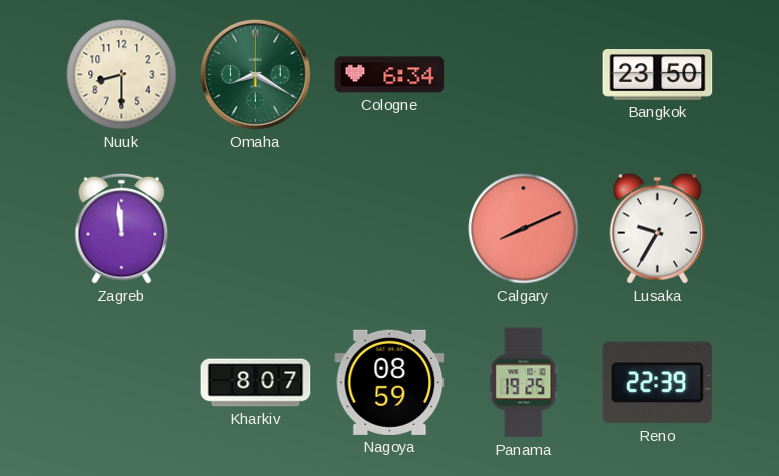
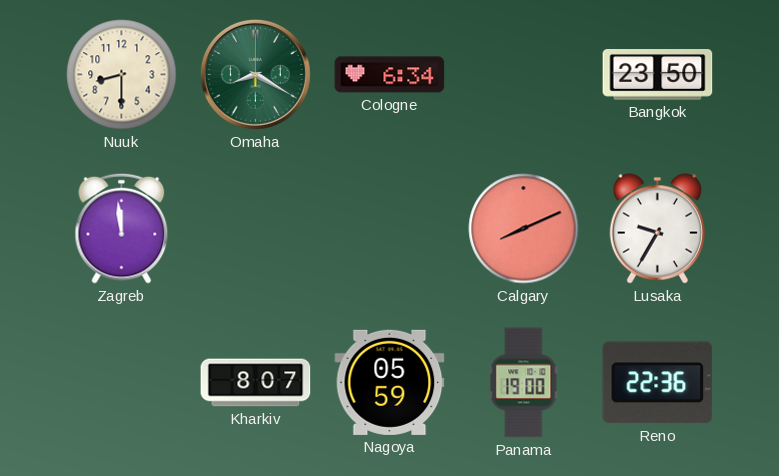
Nagoya: 08:59 -> 05:59
Panama: 19:25 -> 19:00
Reno: 22:39 -> 22:36
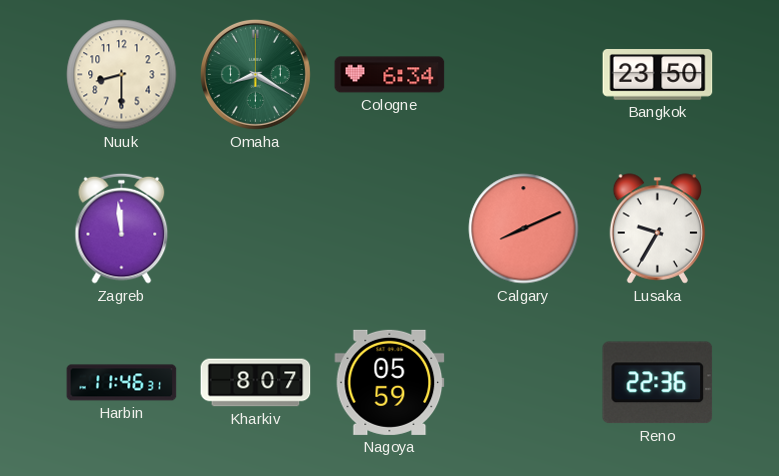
Harbin: none -> 11:46
Panama: 19:00 -> none
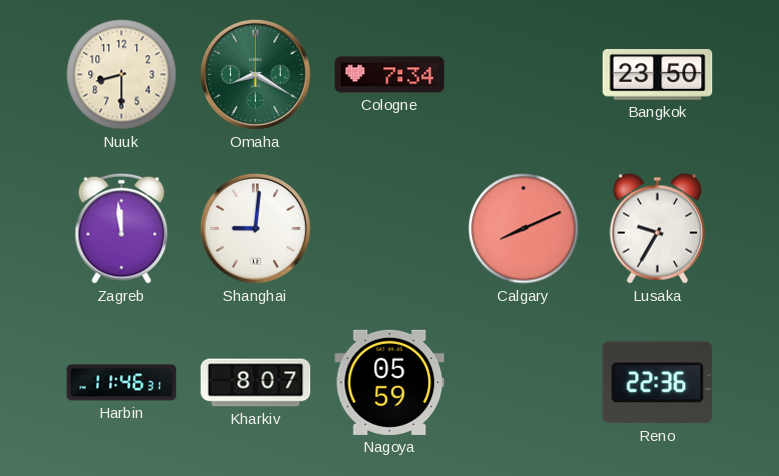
Cologne: 6:34 -> 7:34
Shanghai: none -> 9:01
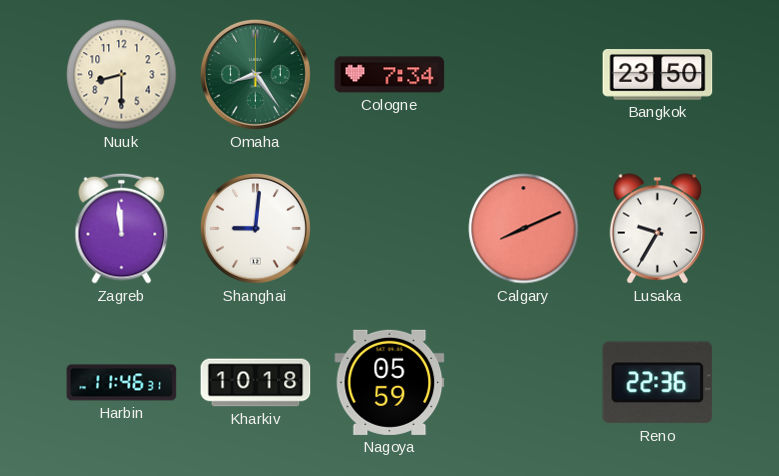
Omaha: 8:20 -> 8:24
Kharkiv: 8:07 -> 10:18
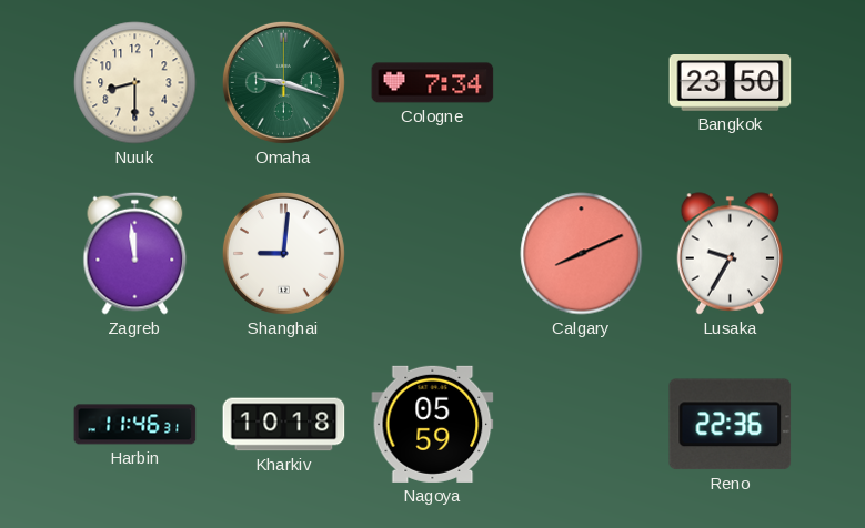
Omaha: 8:24 -> 9:18
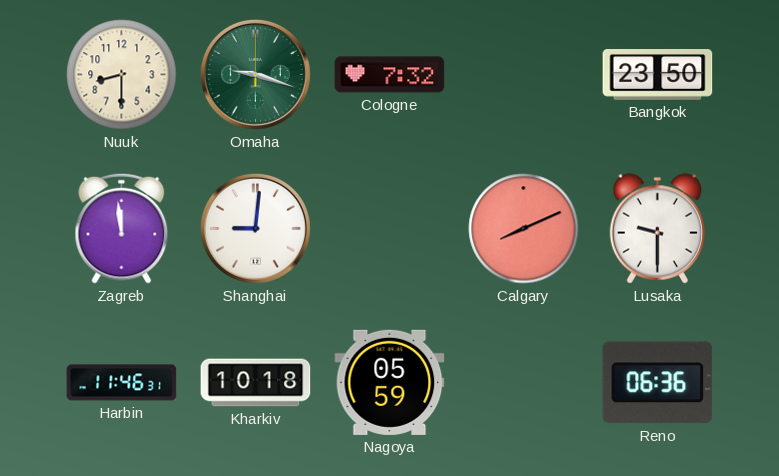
Cologne: 7:34 -> 7:32
Lusaka: 9:35 -> 9:30
Reno: 22:36 -> 06:36
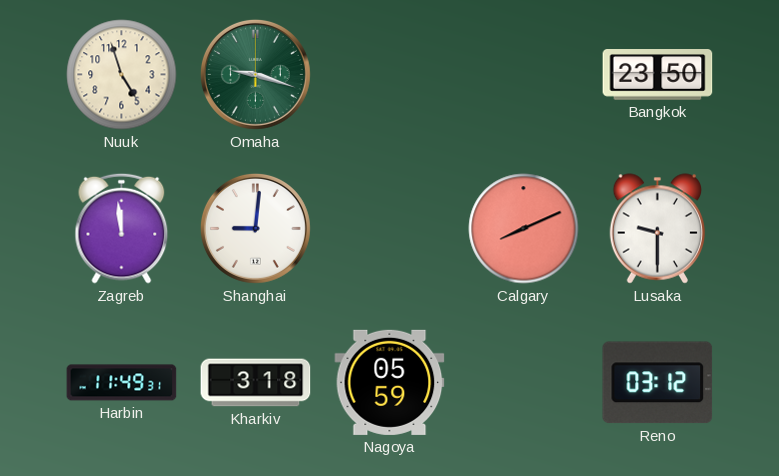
Nuuk: 8:30 -> 4:57
Cologne: 7:32 -> none
Harbin: 11:46 -> 11:49
Kharkiv: 10:18 -> 3:18
Reno: 06:36 -> 03:12
